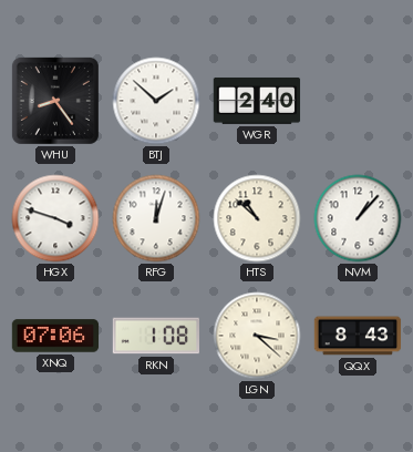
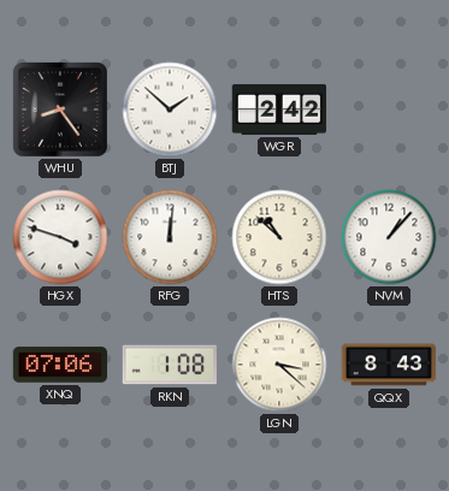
WGR: 2:40 -> 2:42
RFG: 12:03 -> 12:01
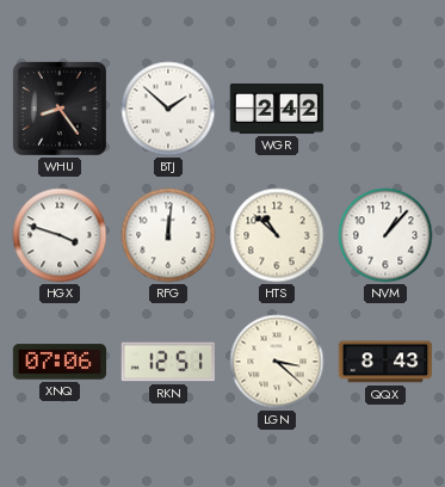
RKN: 1:08 -> 12:51
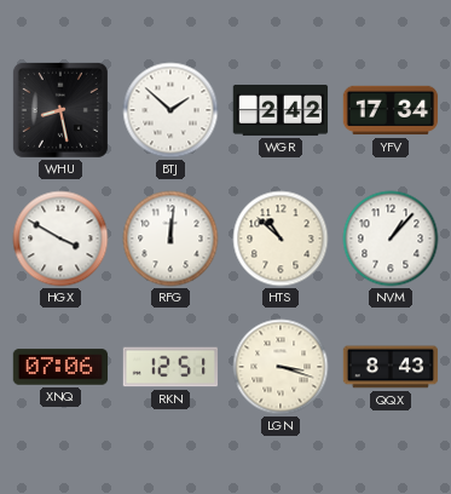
WHU: 8:24 -> 8:28
YFV: none -> 17:34
HGX: 3:48 -> 3:50
LGN: 3:22 -> 3:18
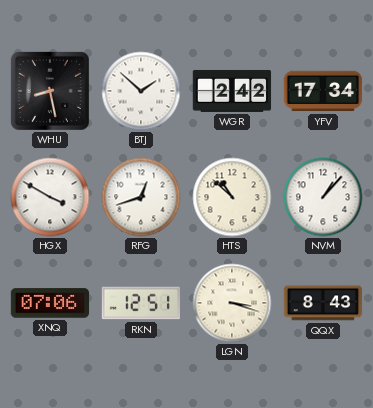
RFG: 12:01 -> 12:42
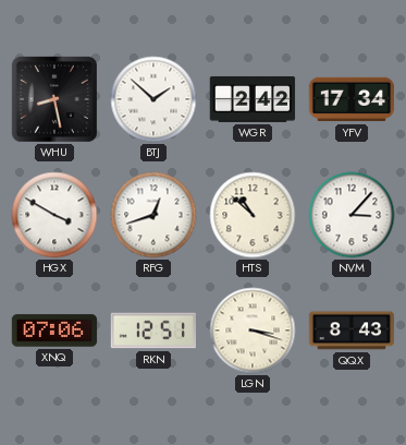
NVM: 1:07 -> 3:07
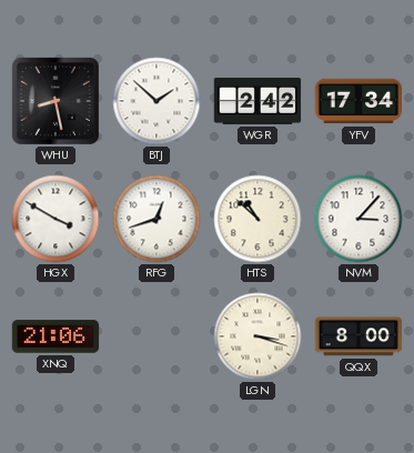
XNQ: 07:06 -> 21:06
RKN: 12:51 -> none
QQX: 8:43 -> 8:00
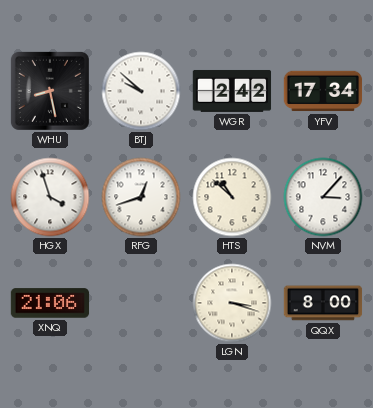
BTJ: 1:52 -> 9:52
HGX: 3:50 -> 3:57
